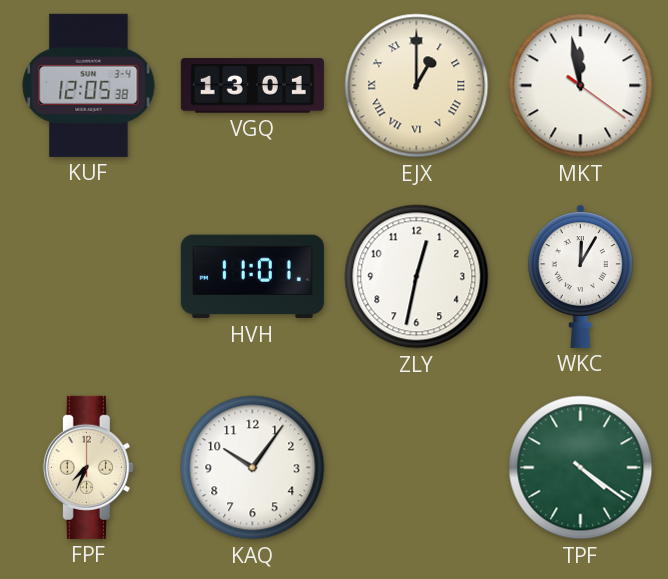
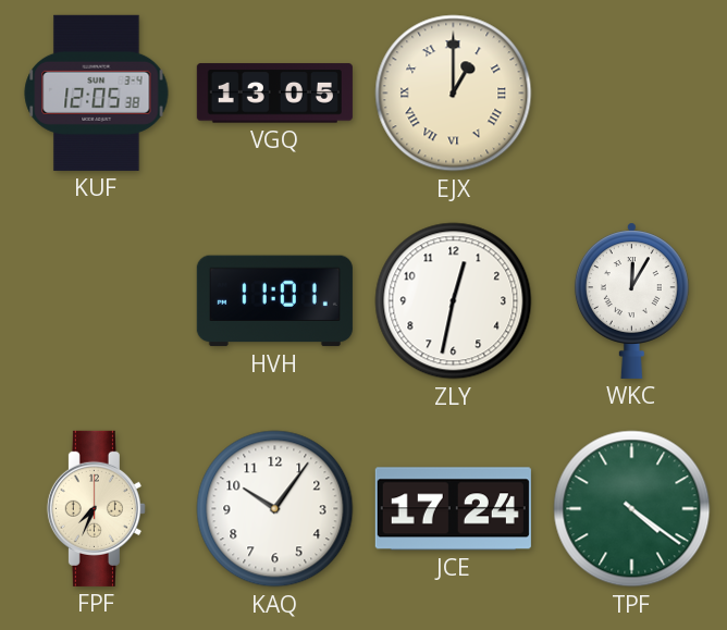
VGQ: 13:01 -> 13:05
MKT: 11:58 -> none
JCE: none -> 17:24
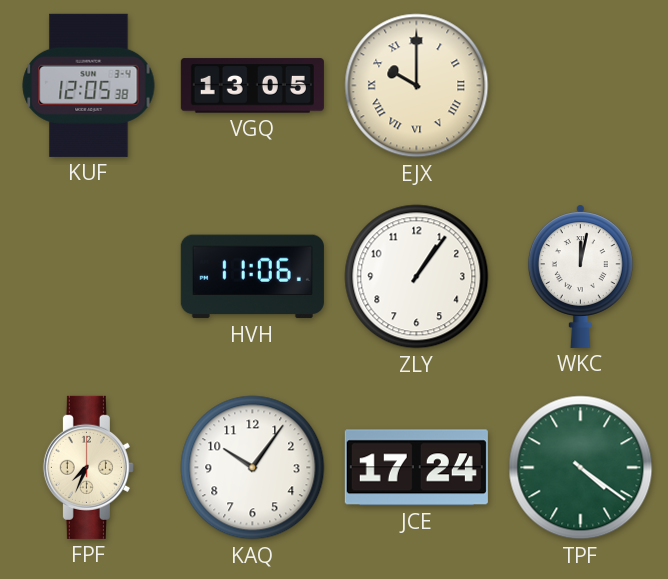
EJX: 1:00 -> 10:00
HVH: 11:01 -> 11:06
ZLY: 12:32 -> 1:06
WKC: 12:05 -> 12:02
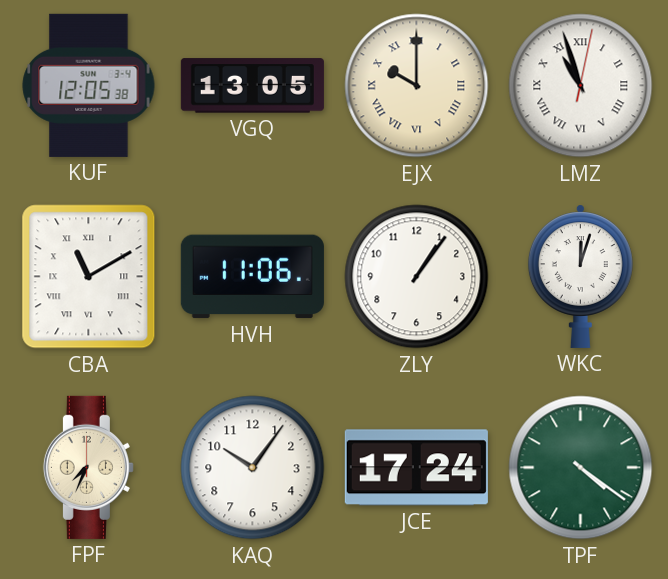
LMZ: none -> 10:57
CBA: none -> 11:10
WKC: 12:02 -> 12:03
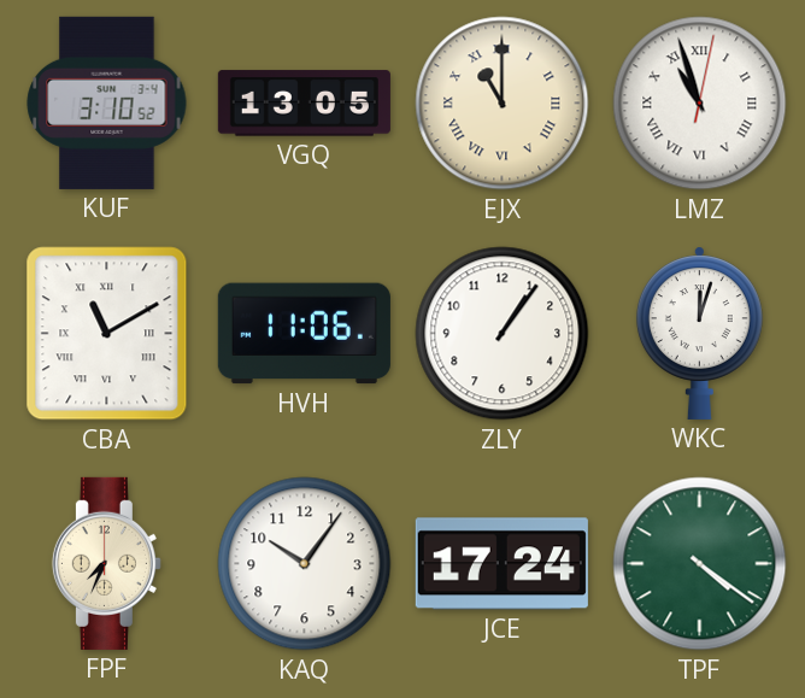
KUF: 12:05 -> 3:10
EJX: 10:00 -> 11:00
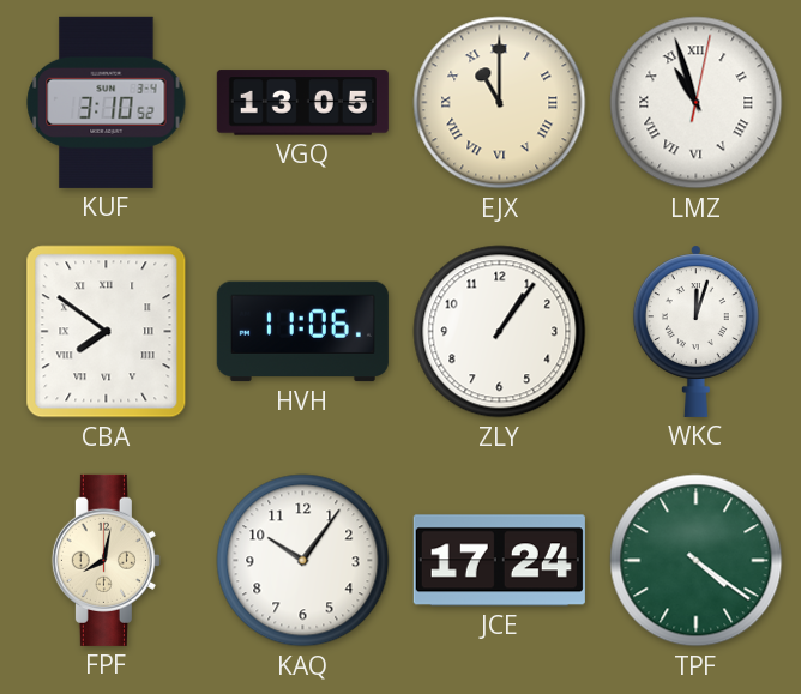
CBA: 11:10 -> 7:51
FPF: 7:34 -> 8:02
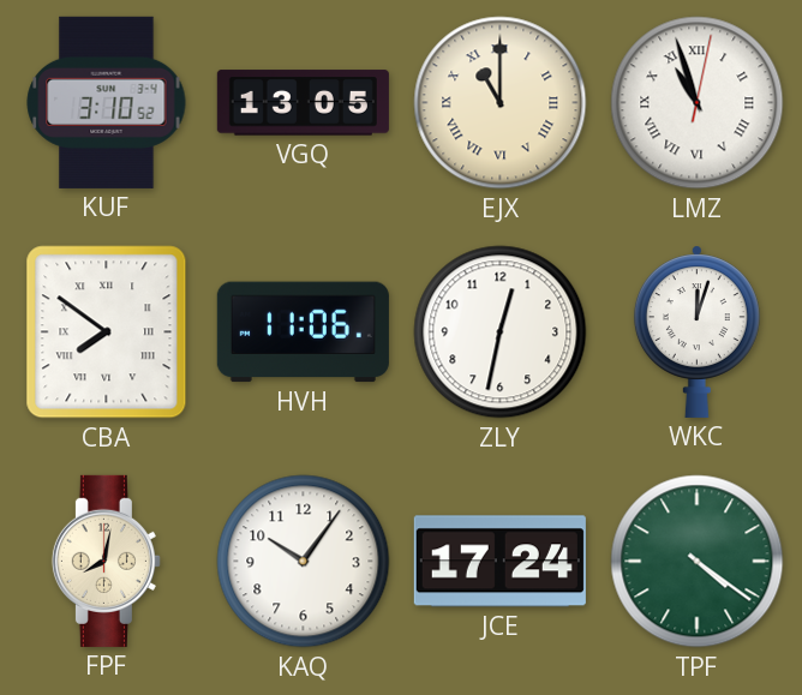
ZLY: 1:06 -> 12:32
